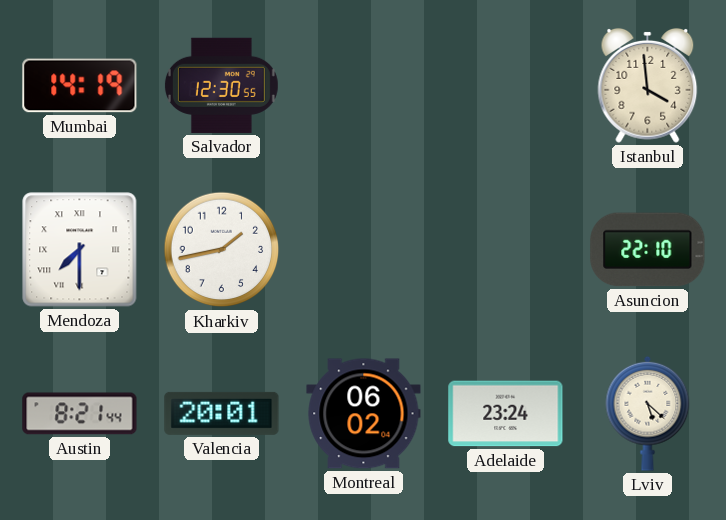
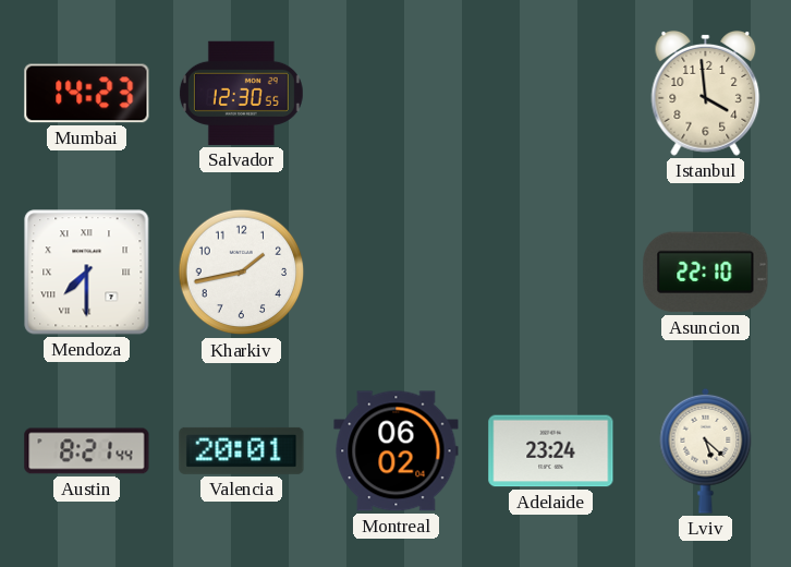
Mumbai: 14:19 -> 14:23
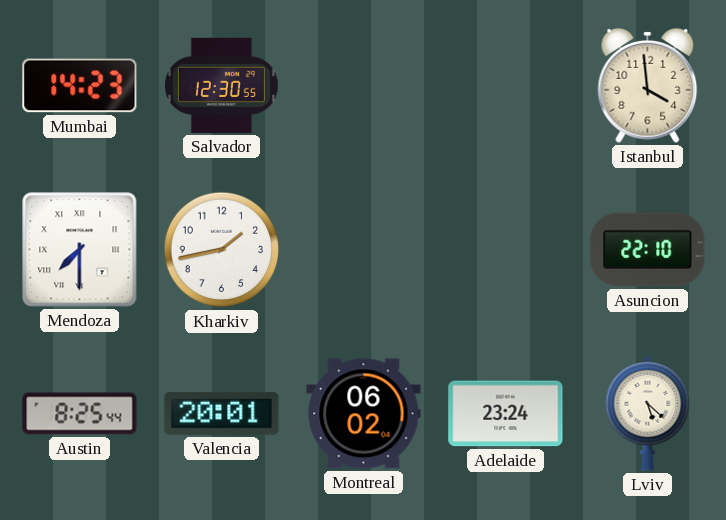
Austin: 8:21 -> 8:25
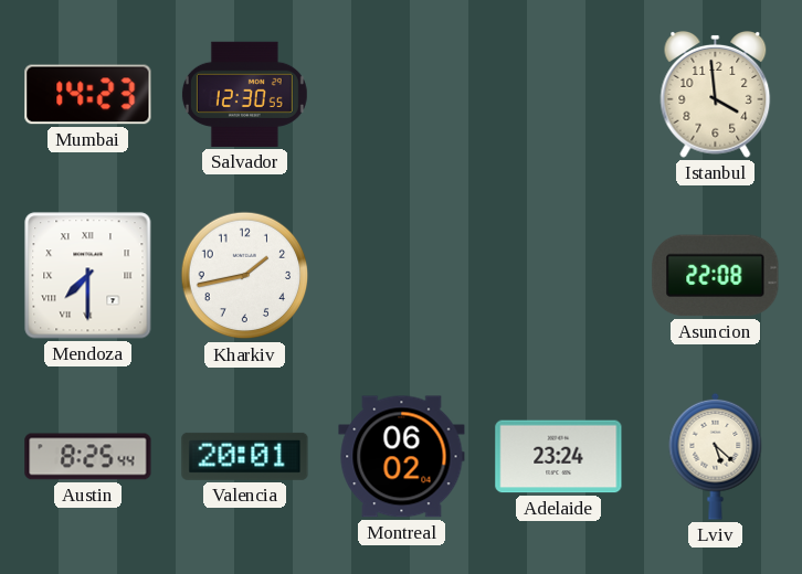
Asuncion: 22:10 -> 22:08
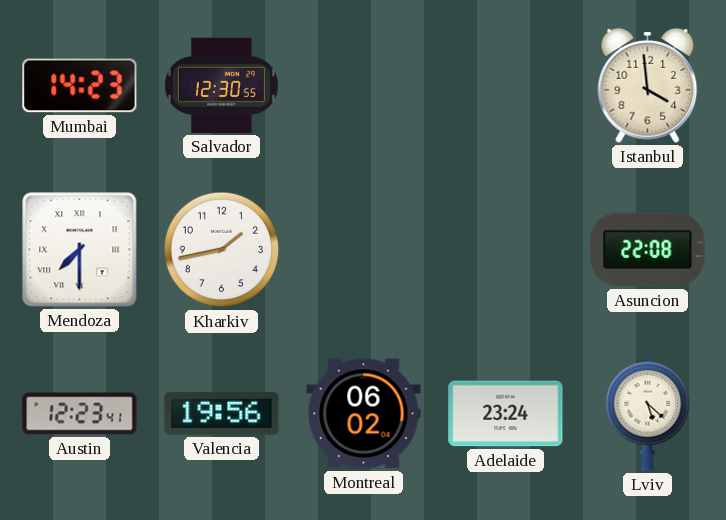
Austin: 8:25 -> 12:23
Valencia: 20:01 -> 19:56
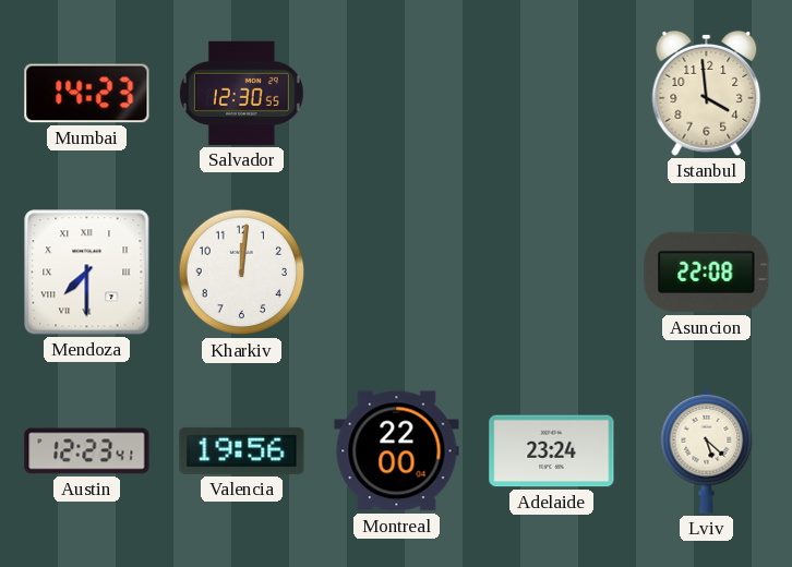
Kharkiv: 1:43 -> 12:01
Montreal: 06:02 -> 22:00
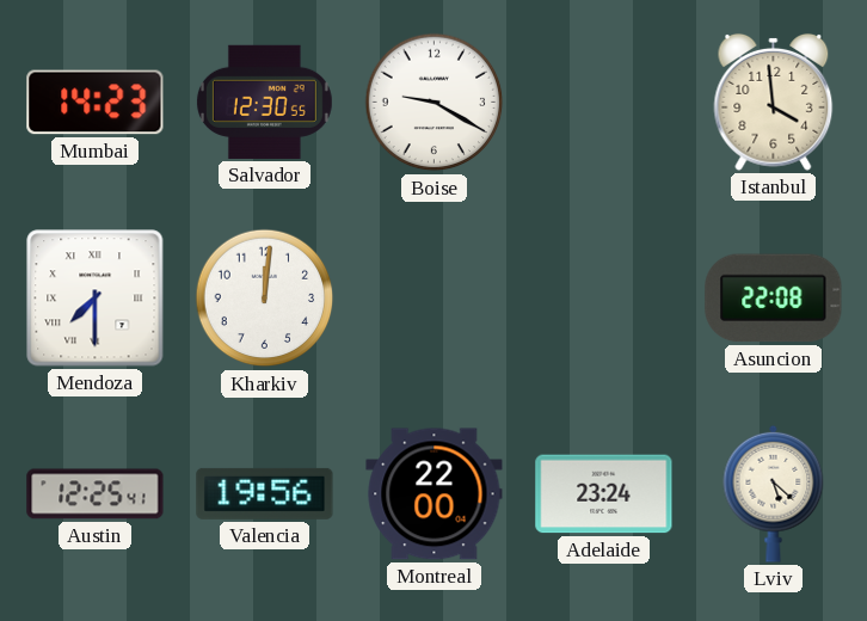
Boise: none -> 9:20
Austin: 12:23 -> 12:25
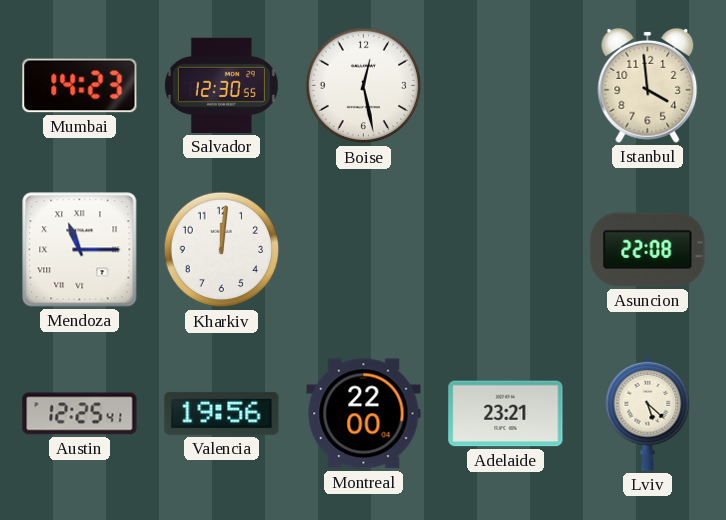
Boise: 9:20 -> 12:28
Mendoza: 7:30 -> 11:15
Adelaide: 23:24 -> 23:21
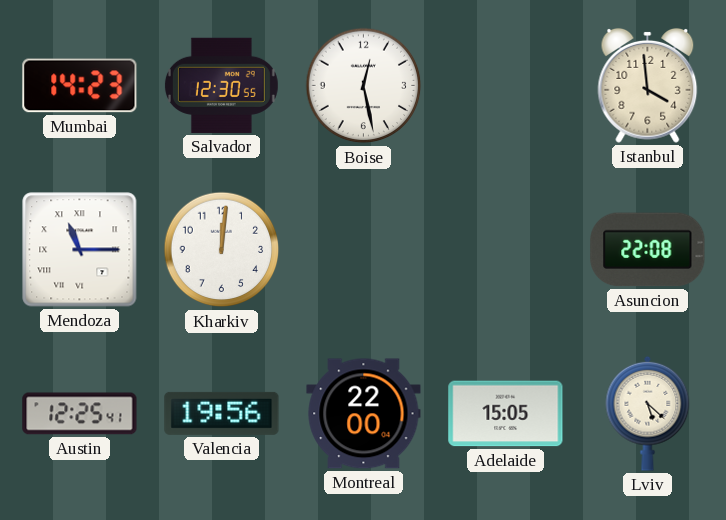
Adelaide: 23:21 -> 15:05
